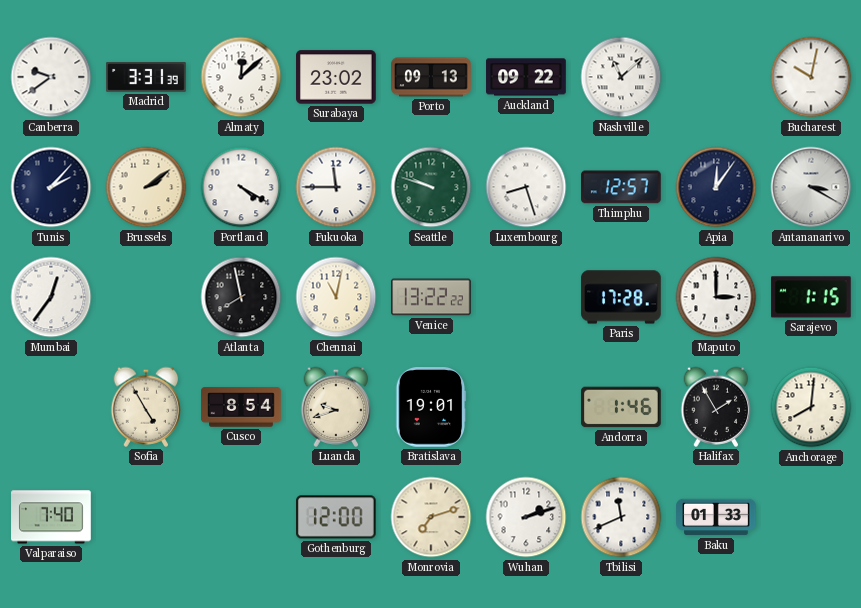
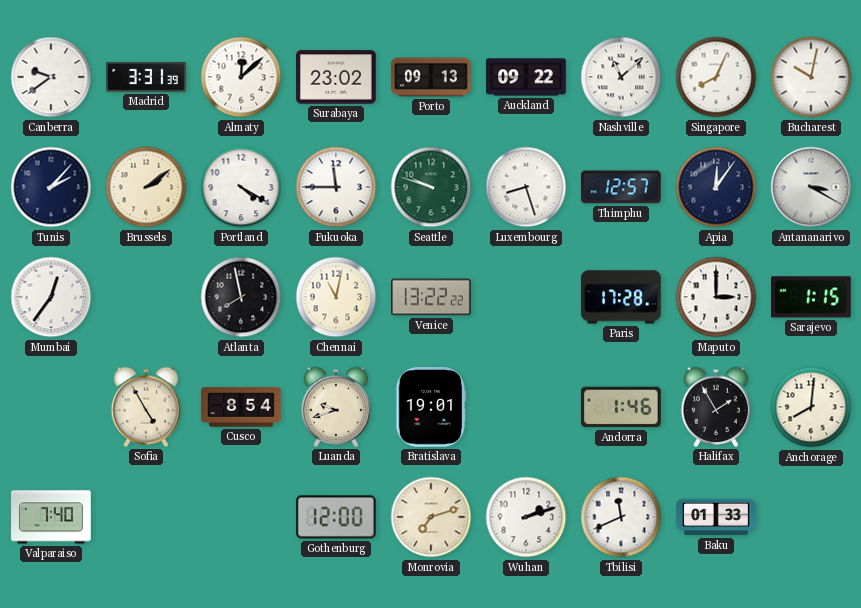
Singapore: none -> 8:04
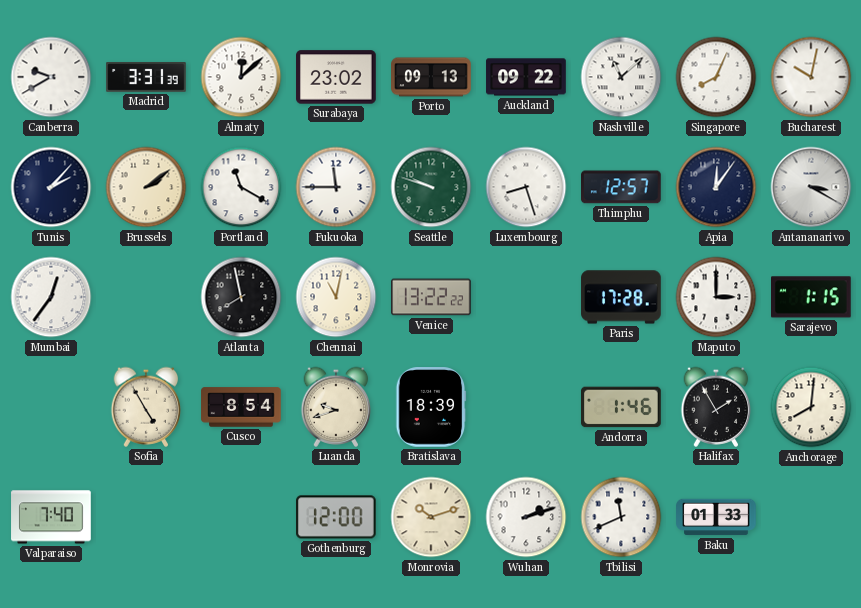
Canberra: 9:39 -> 9:40
Portland: 4:20 -> 11:20
Bratislava: 19:01 -> 18:39
Monrovia: 7:12 -> 10:12
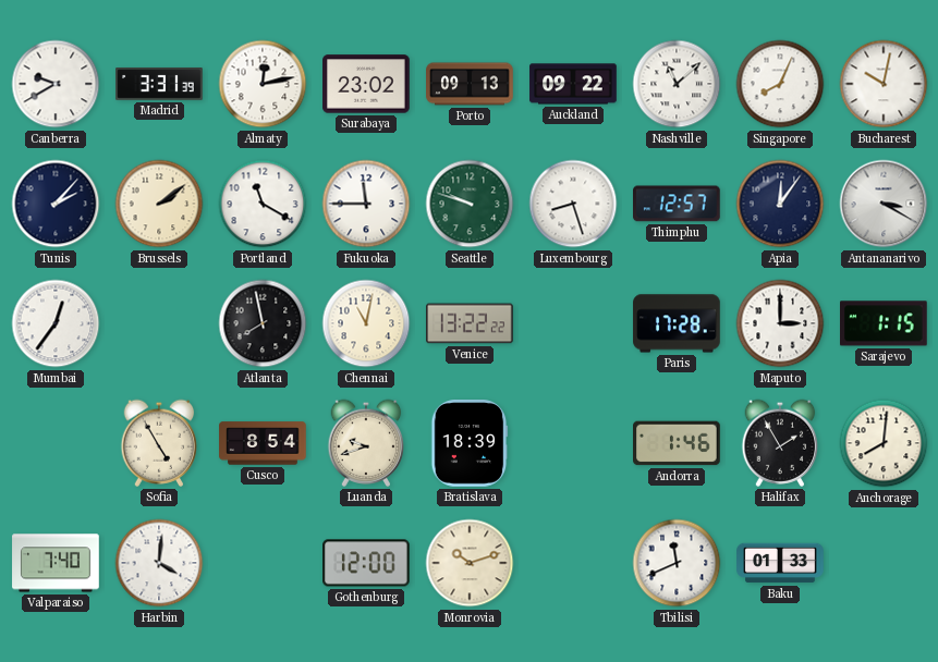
Almaty: 12:08 -> 12:13
Harbin: none -> 4:01
Wuhan: 2:12 -> none
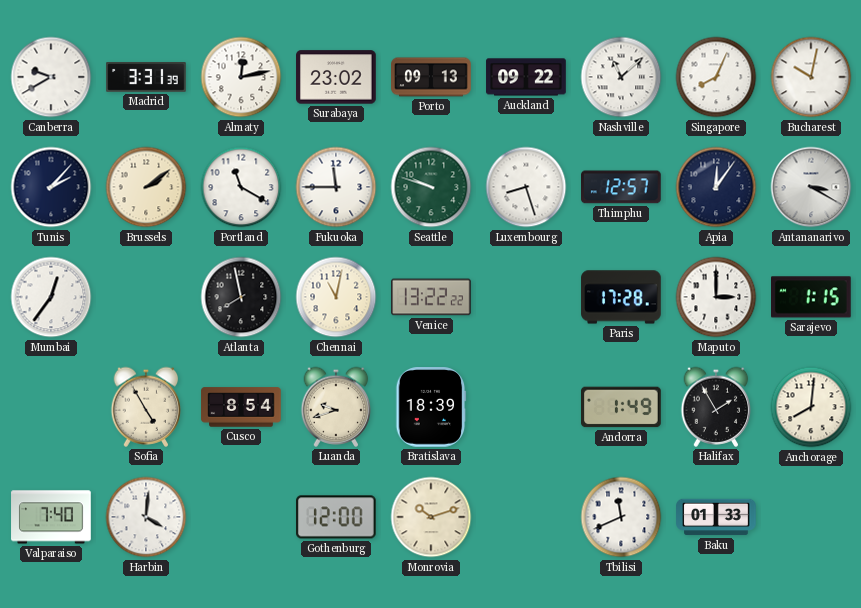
Andorra: 1:46 -> 1:49
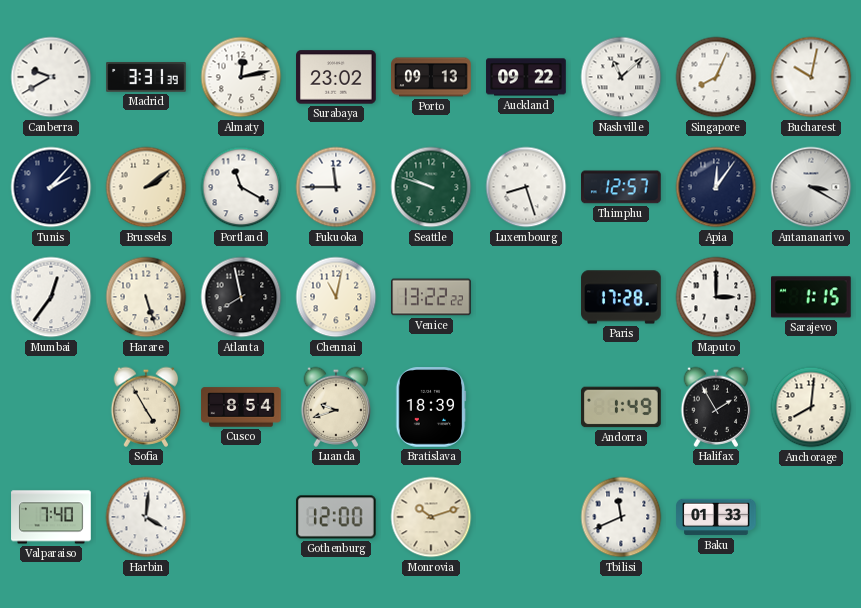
Harare: none -> 5:27
